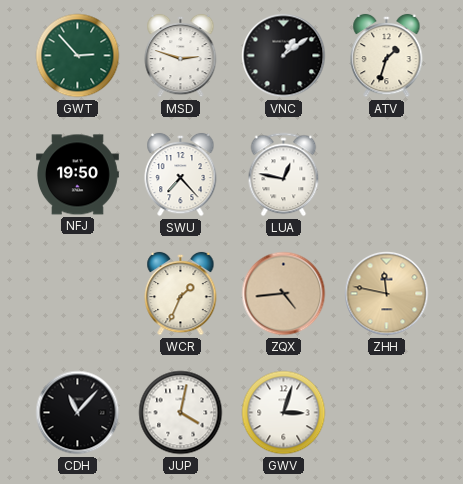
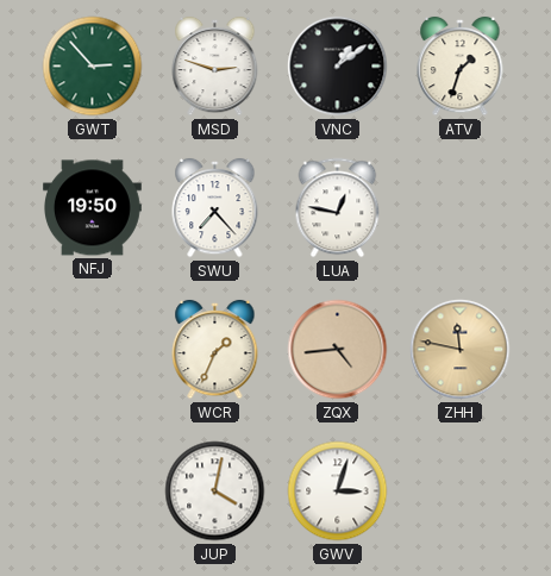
CDH: 11:07 -> none
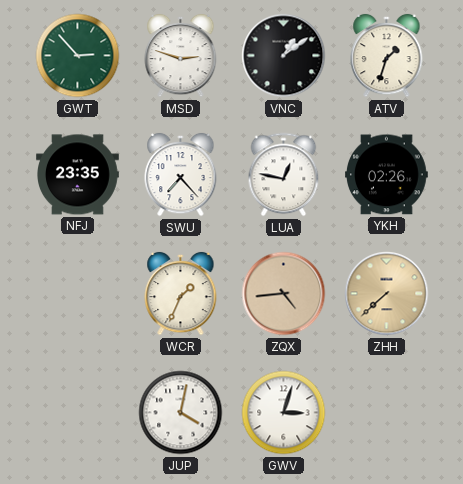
NFJ: 19:50 -> 23:35
YKH: none -> 02:26
ZHH: 11:47 -> 7:38
